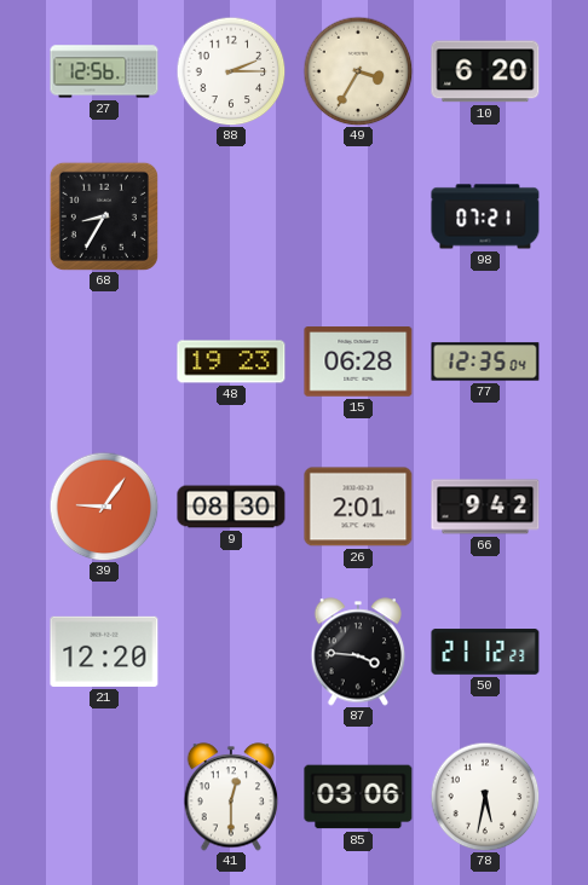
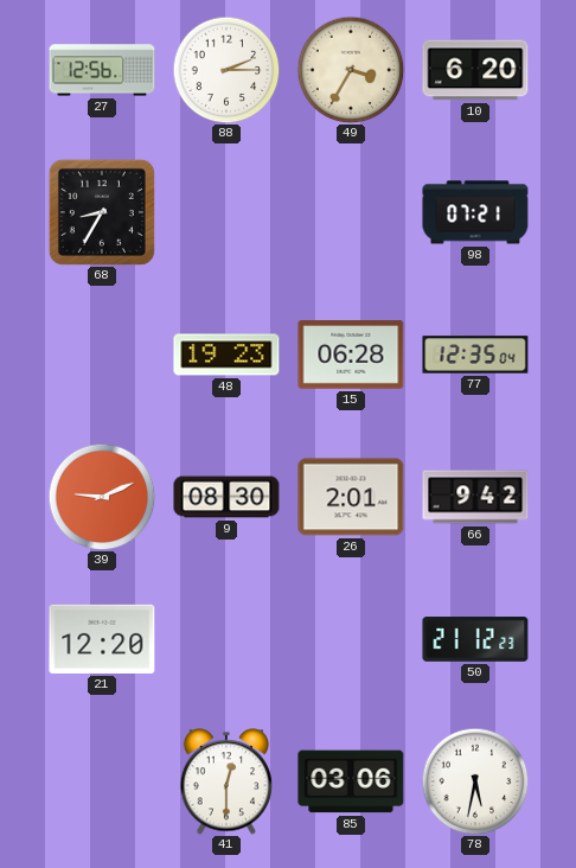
39: 9:06 -> 9:11
87: 3:46 -> none
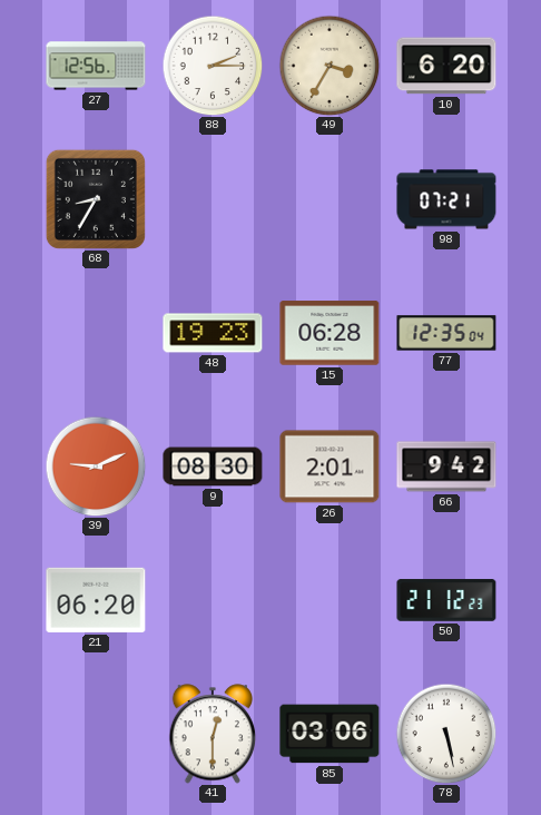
21: 12:20 -> 06:20
78: 5:32 -> 5:28
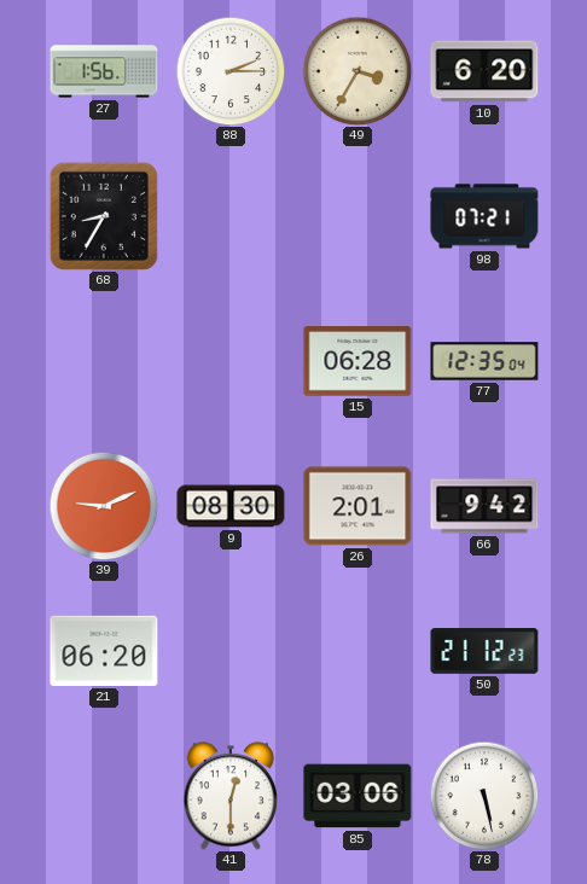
27: 12:56 -> 1:56
48: 19:23 -> none
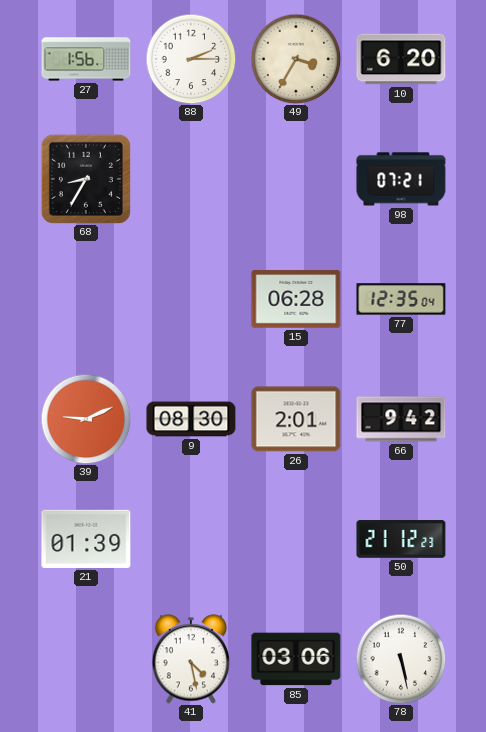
21: 06:20 -> 01:39
41: 12:30 -> 4:28
